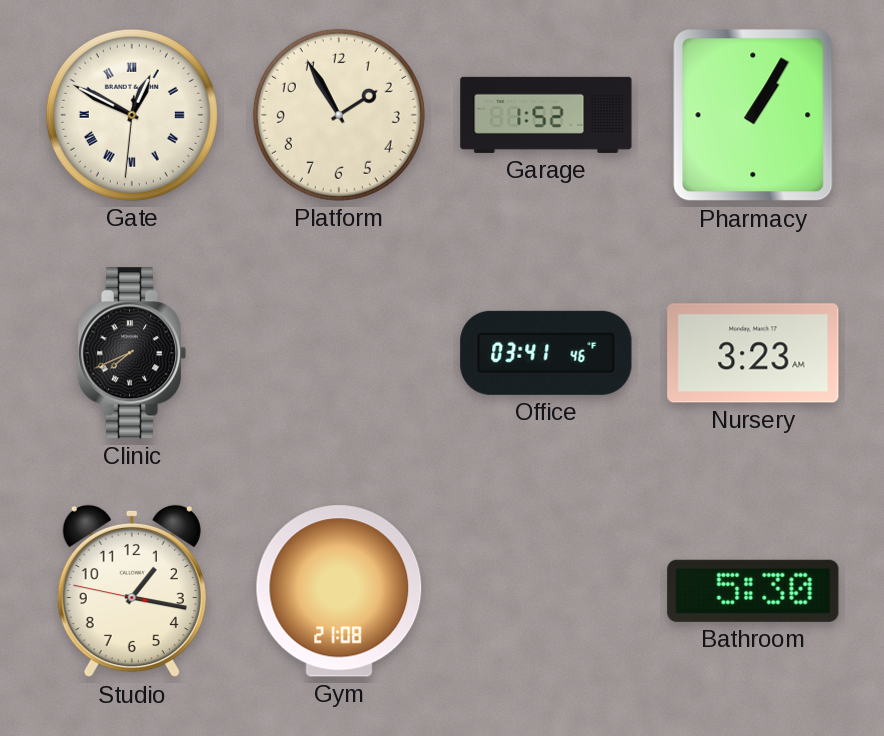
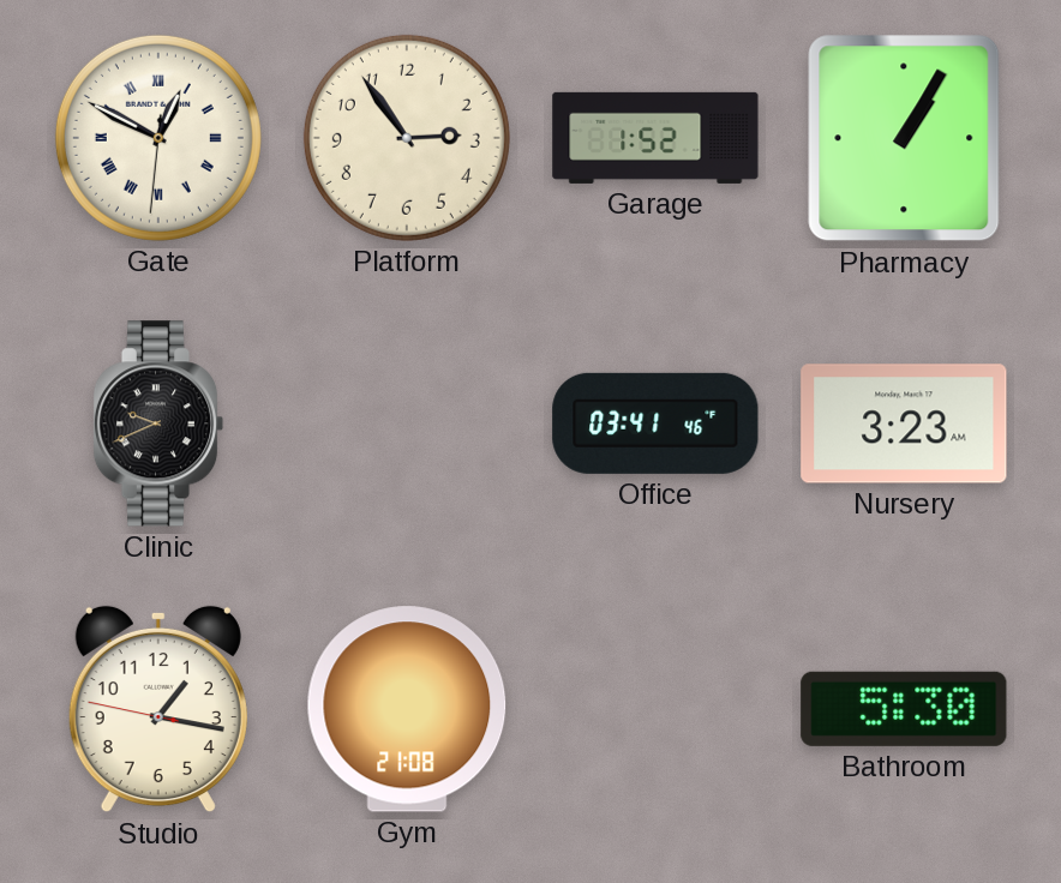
Platform: 1:55 -> 2:54
Clinic: 7:41 -> 9:41
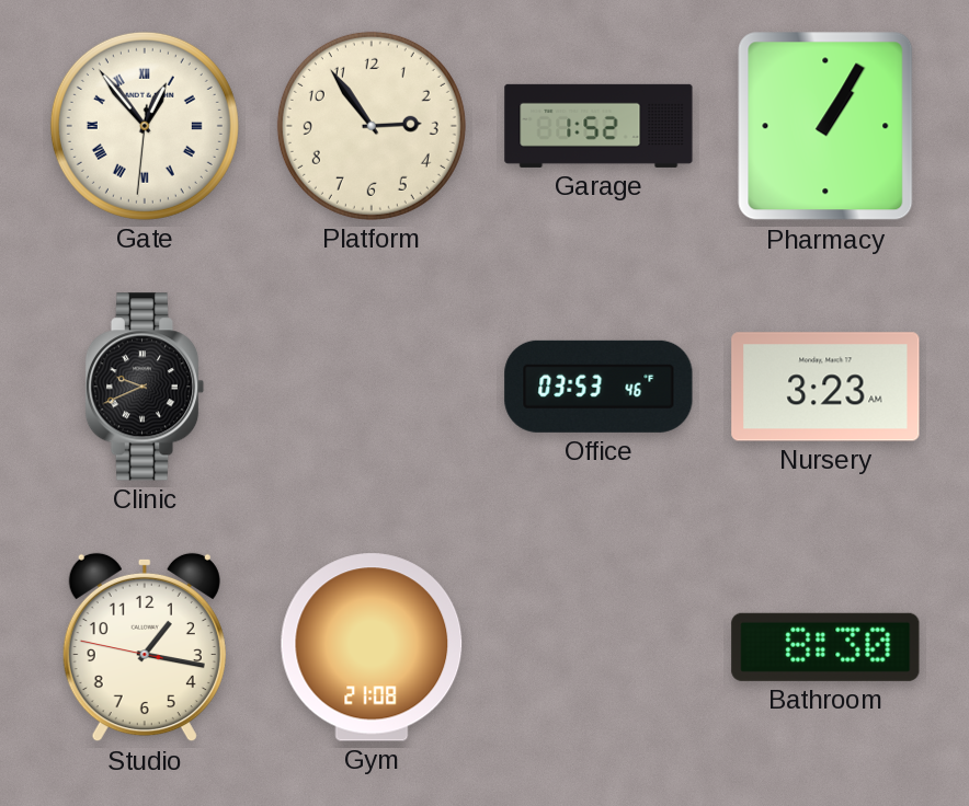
Gate: 12:49 -> 12:53
Office: 03:41 -> 03:53
Bathroom: 5:30 -> 8:30
